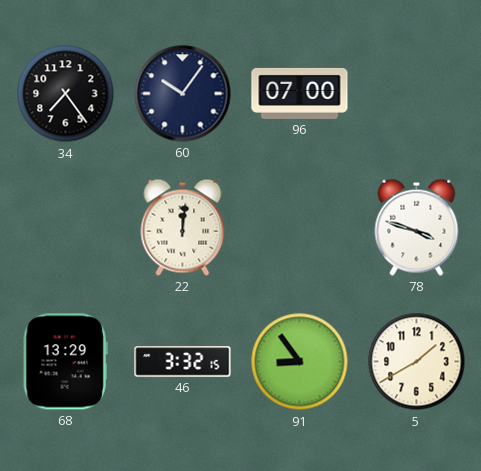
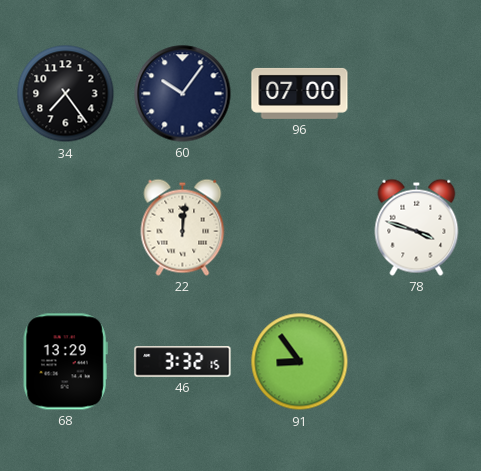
5: 1:40 -> none
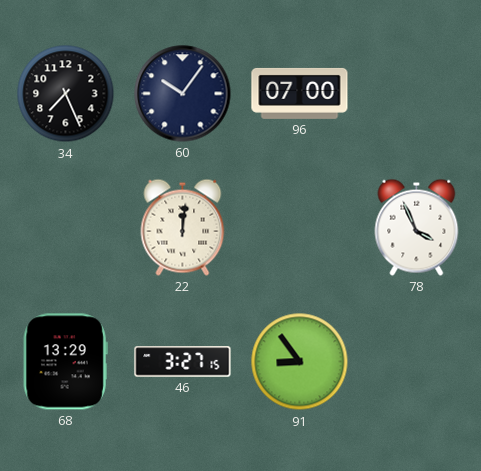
34: 7:24 -> 7:26
78: 3:48 -> 3:56
46: 3:32 -> 3:27
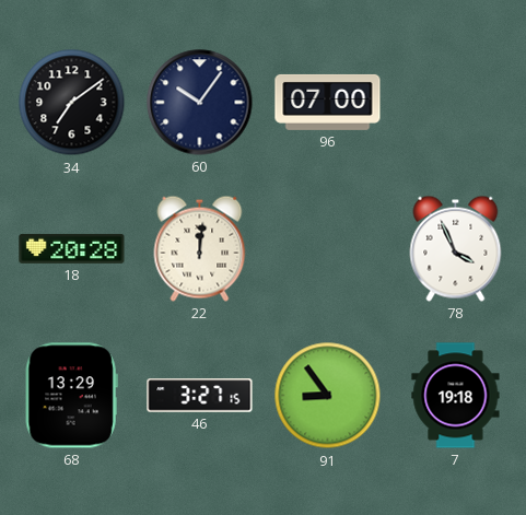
34: 7:26 -> 7:09
18: none -> 20:28
7: none -> 19:18
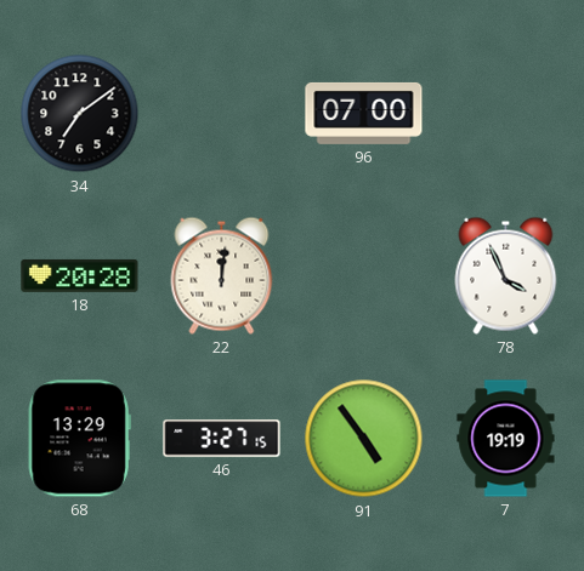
60: 10:06 -> none
91: 8:54 -> 4:54
7: 19:18 -> 19:19
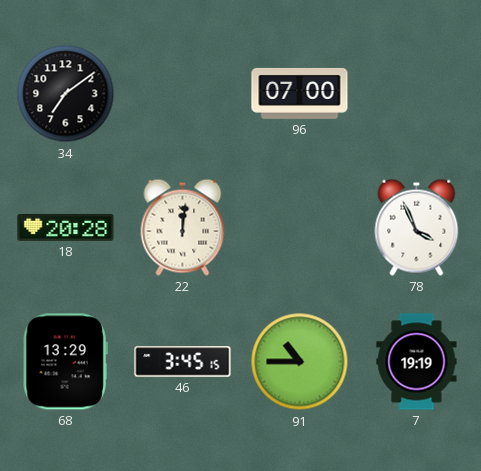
46: 3:27 -> 3:45
91: 4:54 -> 10:45
